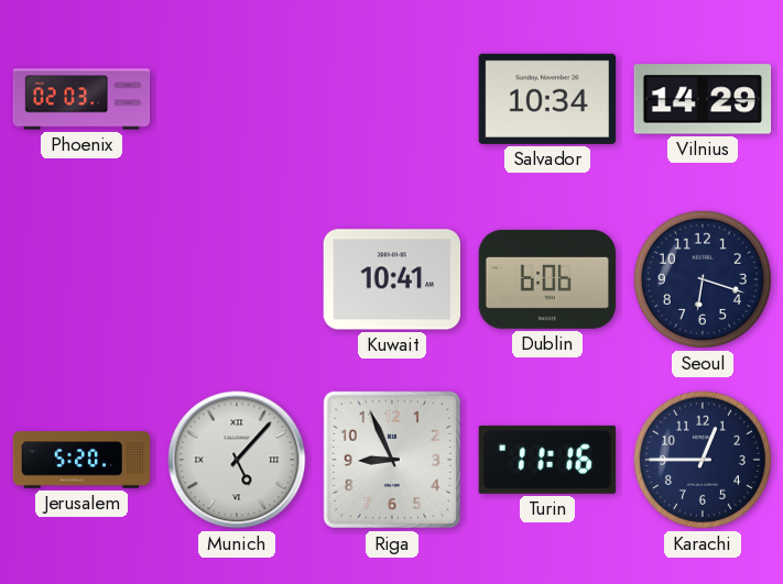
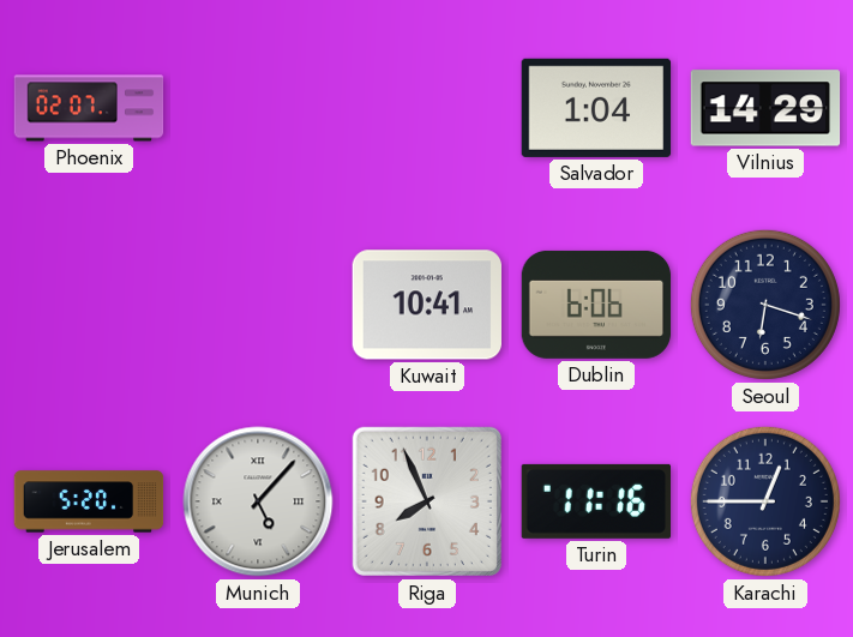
Phoenix: 02:03 -> 02:07
Salvador: 10:34 -> 1:04
Riga: 8:56 -> 7:56
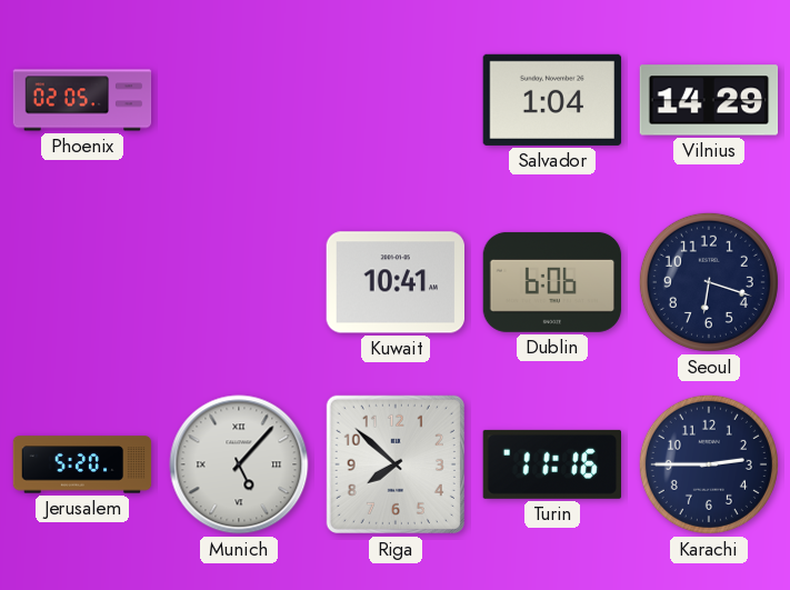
Phoenix: 02:07 -> 02:05
Riga: 7:56 -> 7:52
Karachi: 12:45 -> 2:45
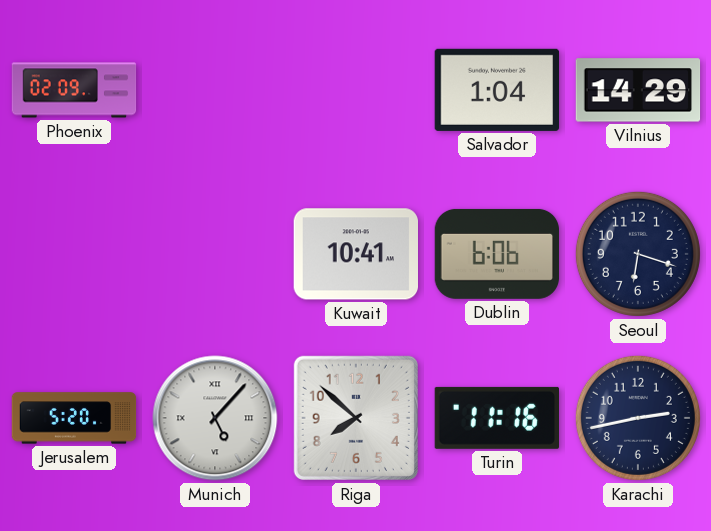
Phoenix: 02:05 -> 02:09
Karachi: 2:45 -> 2:43
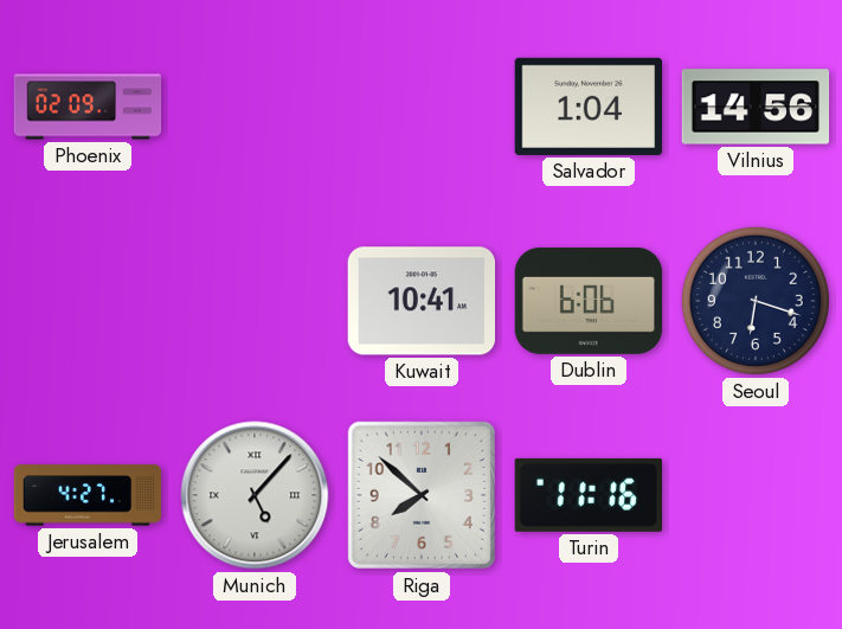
Vilnius: 14:29 -> 14:56
Jerusalem: 5:20 -> 4:27
Karachi: 2:43 -> none
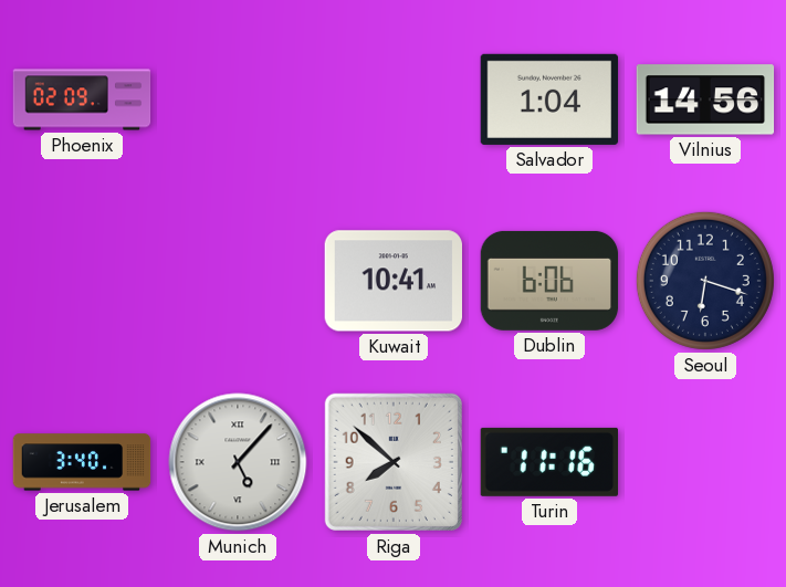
Jerusalem: 4:27 -> 3:40
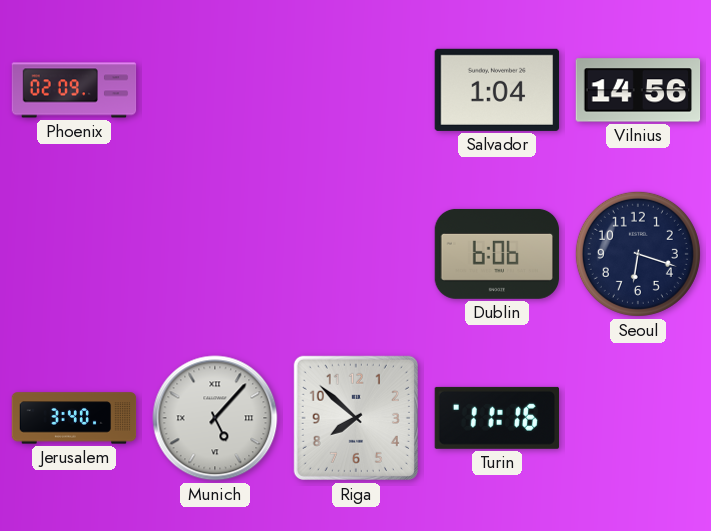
Kuwait: 10:41 -> none
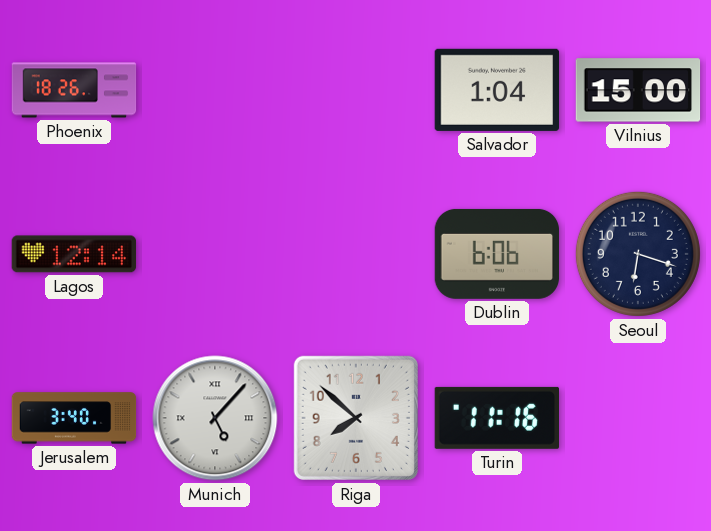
Phoenix: 02:09 -> 18:26
Vilnius: 14:56 -> 15:00
Lagos: none -> 12:14
